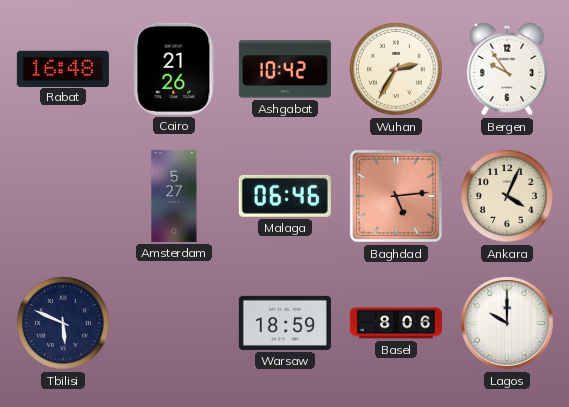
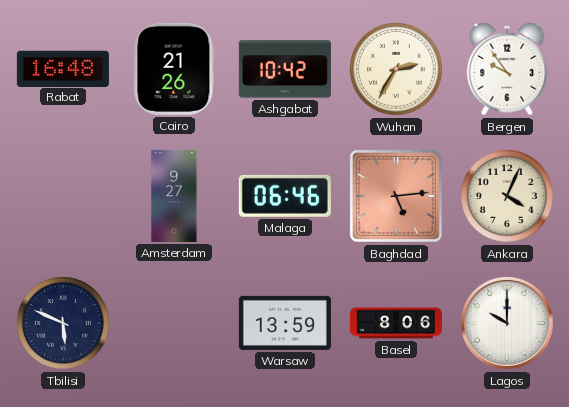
Amsterdam: 5:27 -> 9:27
Warsaw: 18:59 -> 13:59
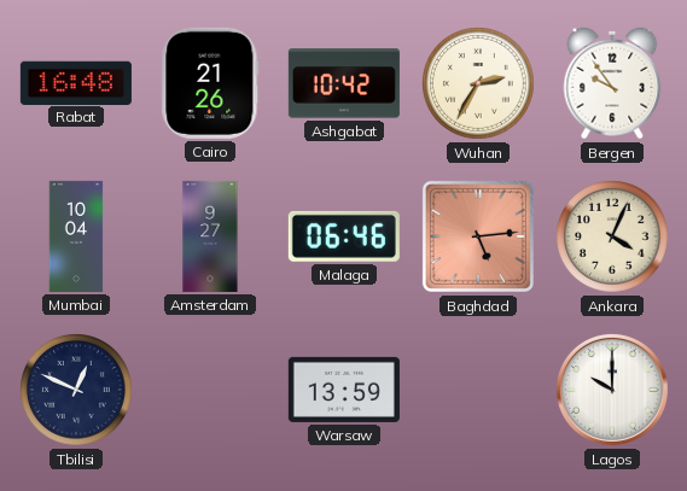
Mumbai: none -> 10:04
Tbilisi: 5:49 -> 12:49
Basel: 8:06 -> none
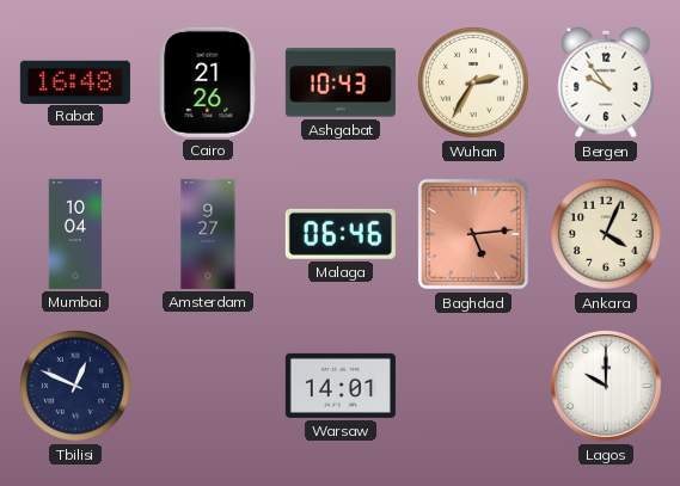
Ashgabat: 10:42 -> 10:43
Warsaw: 13:59 -> 14:01
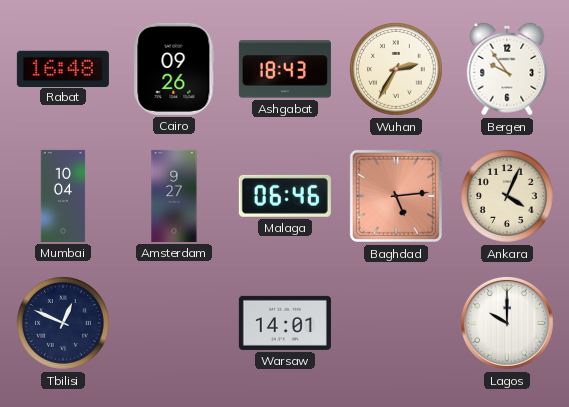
Cairo: 21:26 -> 09:26
Ashgabat: 10:43 -> 18:43
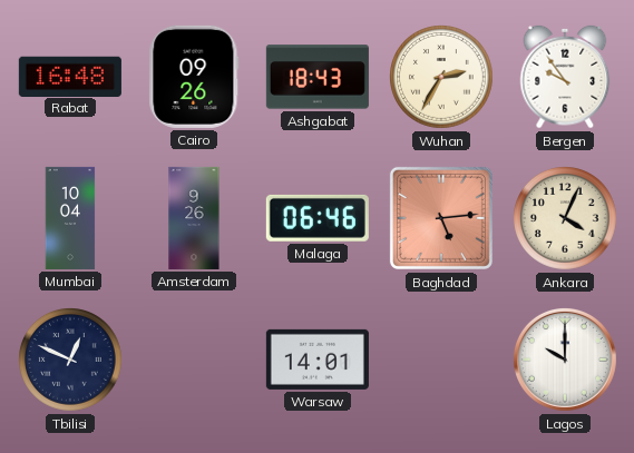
Amsterdam: 9:27 -> 9:26
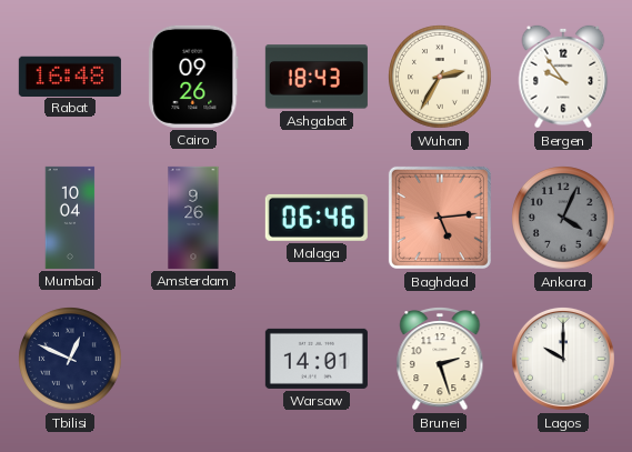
Ankara dial: cream -> grey
Brunei: none -> 2:27
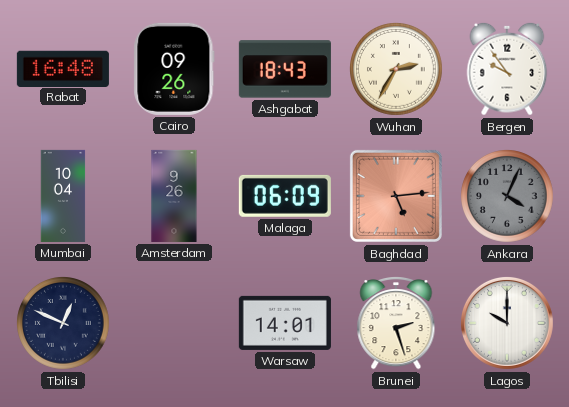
Malaga: 06:46 -> 06:09
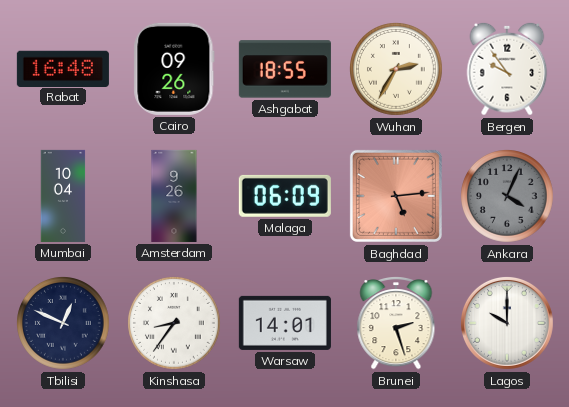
Ashgabat: 18:43 -> 18:55
Kinshasa: none -> 8:36
